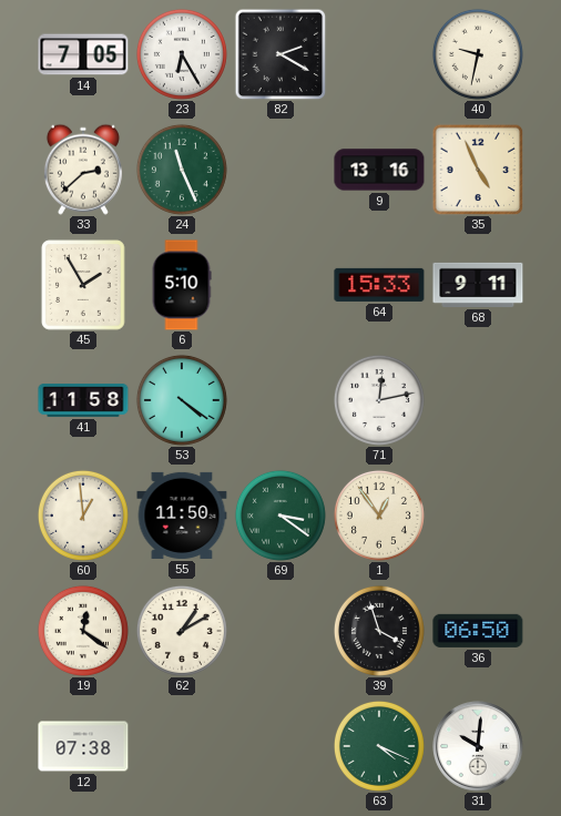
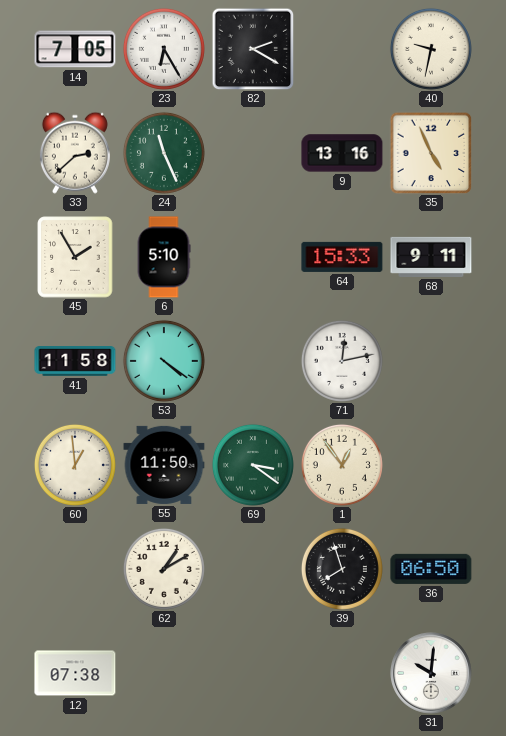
19: 12:21 -> none
39: 3:57 -> 7:57
63: 4:19 -> none
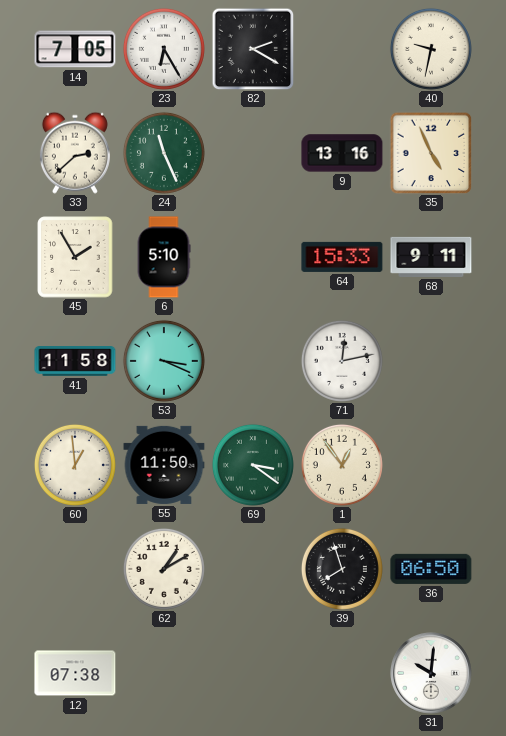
53: 4:21 -> 3:19
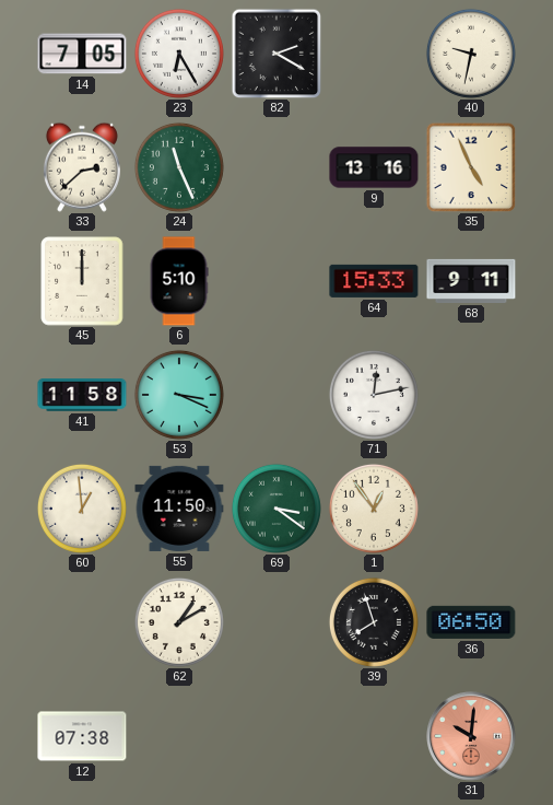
45: 1:55 -> 12:00
31 dial: white -> salmon
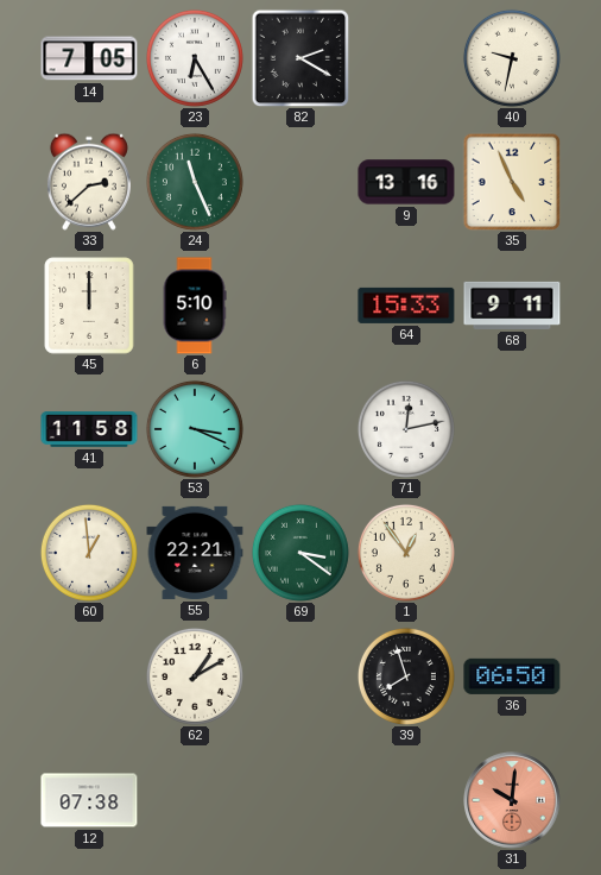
55: 11:50 -> 22:21
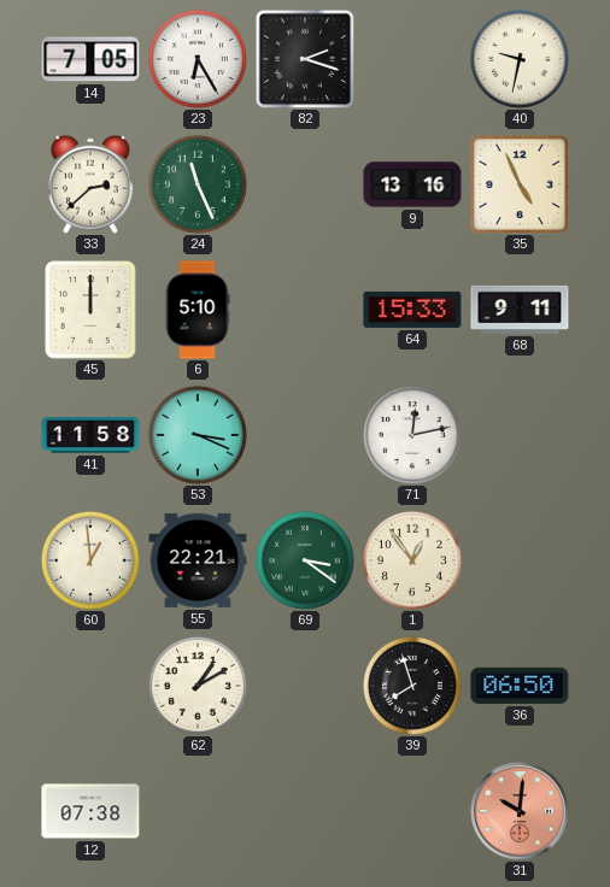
82: 2:20 -> 2:18
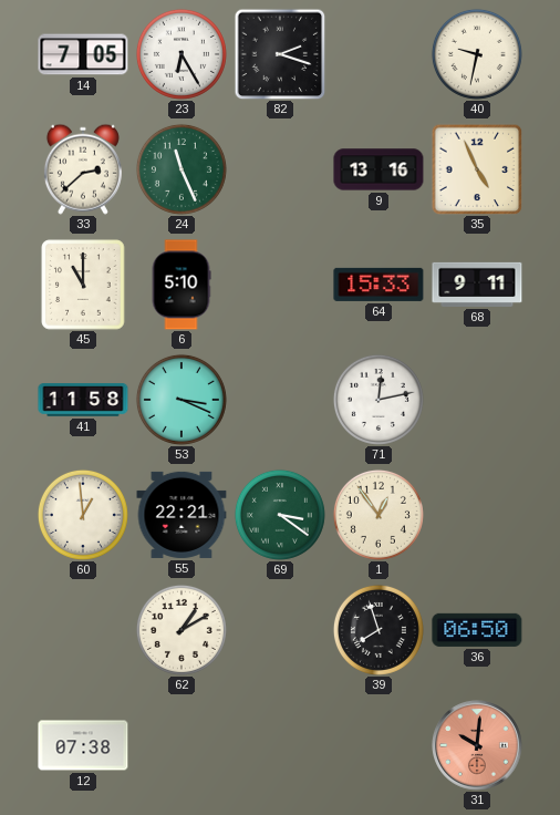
45: 12:00 -> 11:00
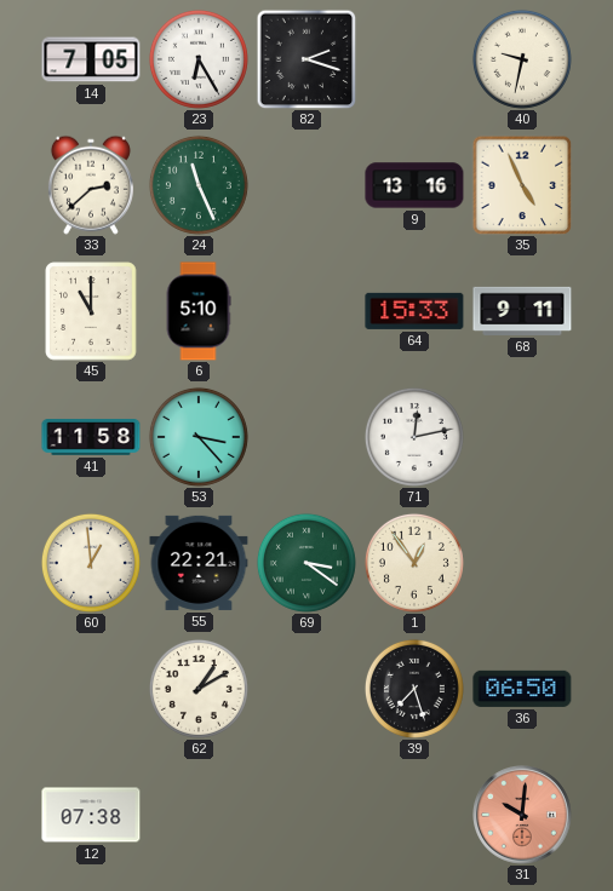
53: 3:19 -> 3:23
39: 7:57 -> 7:27
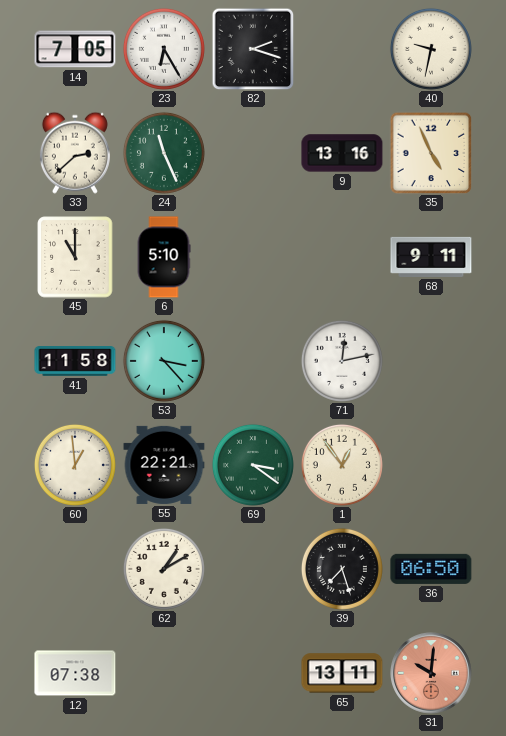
64: 15:33 -> none
65: none -> 13:11
